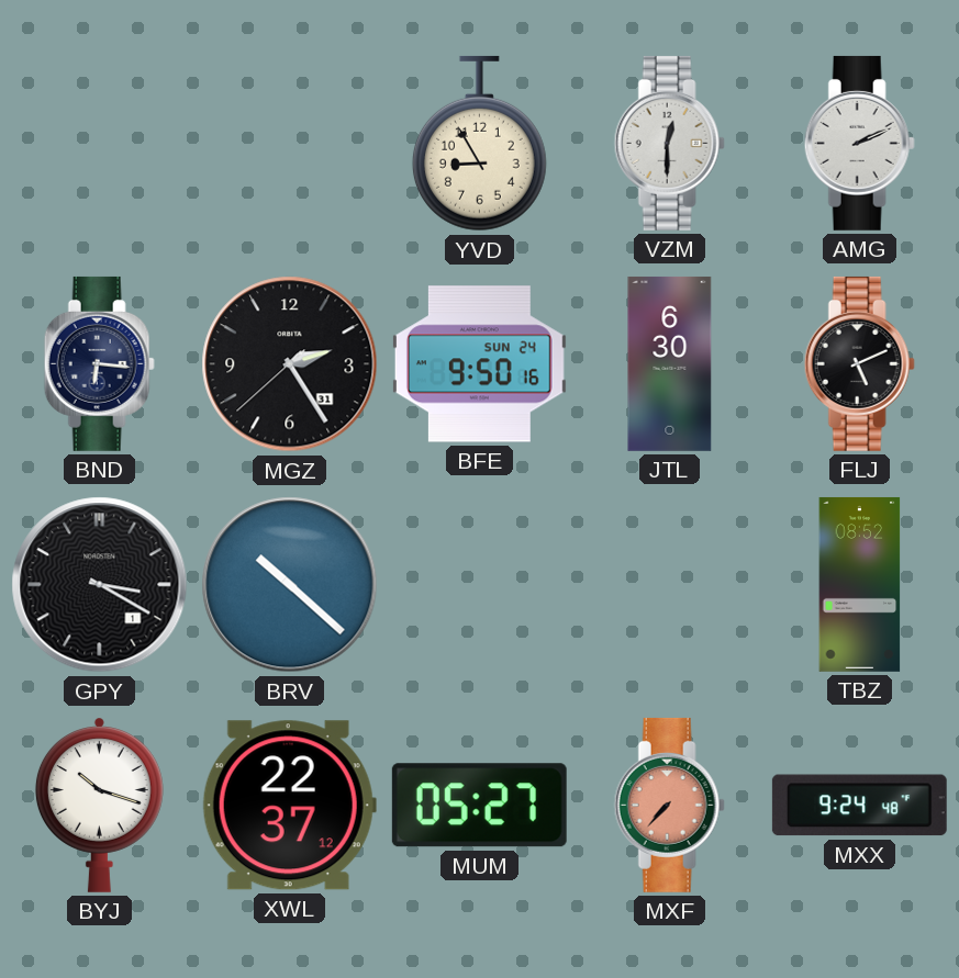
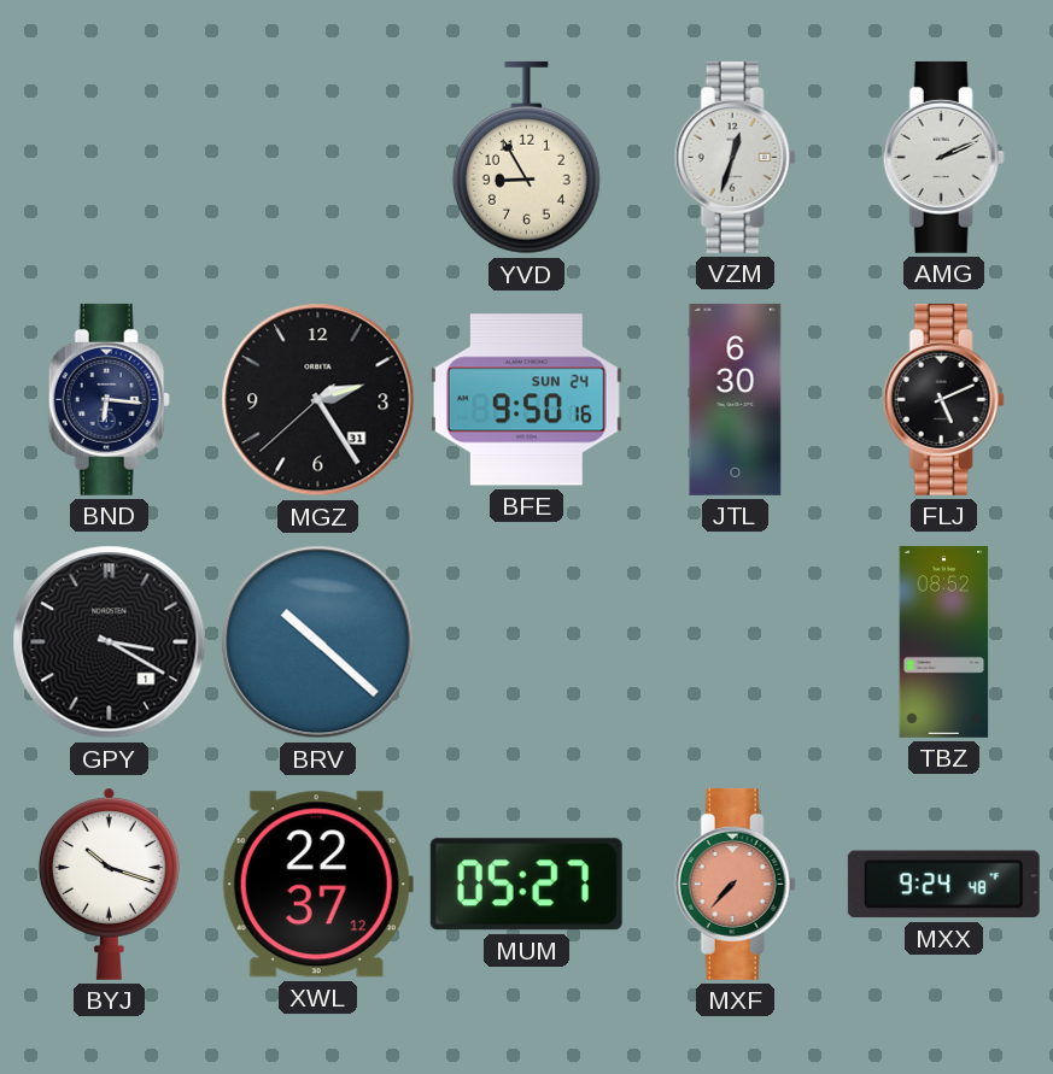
VZM: 12:30 -> 12:33
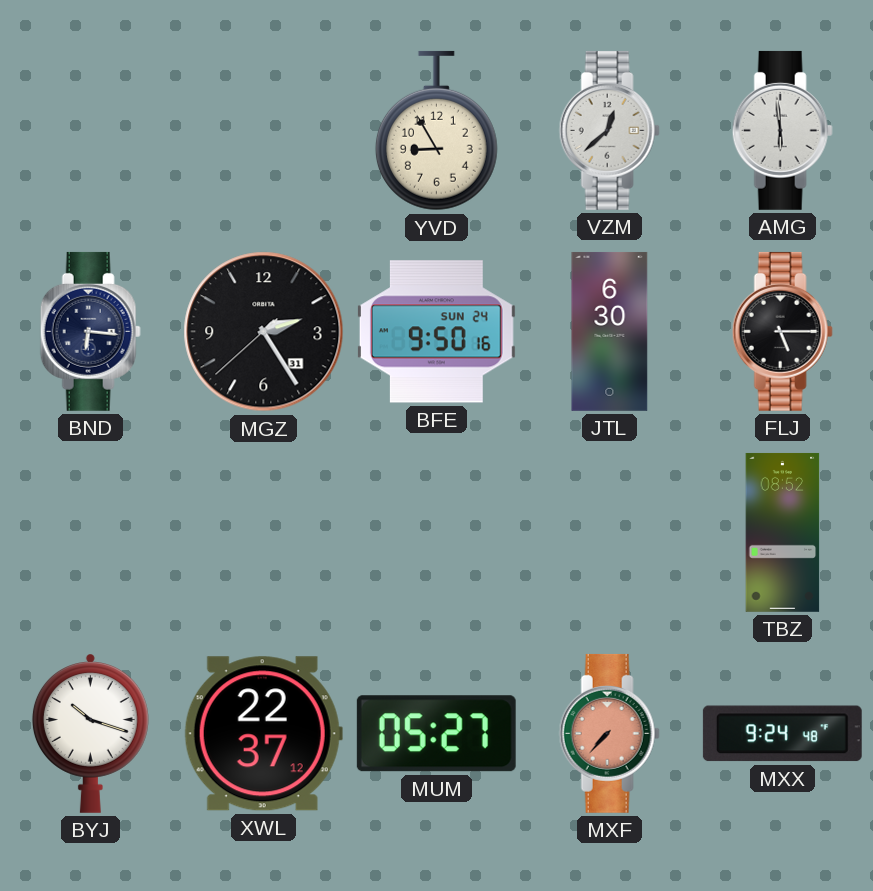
VZM: 12:33 -> 12:38
AMG: 2:11 -> 5:59
FLJ: 5:11 -> 5:15
GPY: 3:20 -> none
BRV: 10:22 -> none
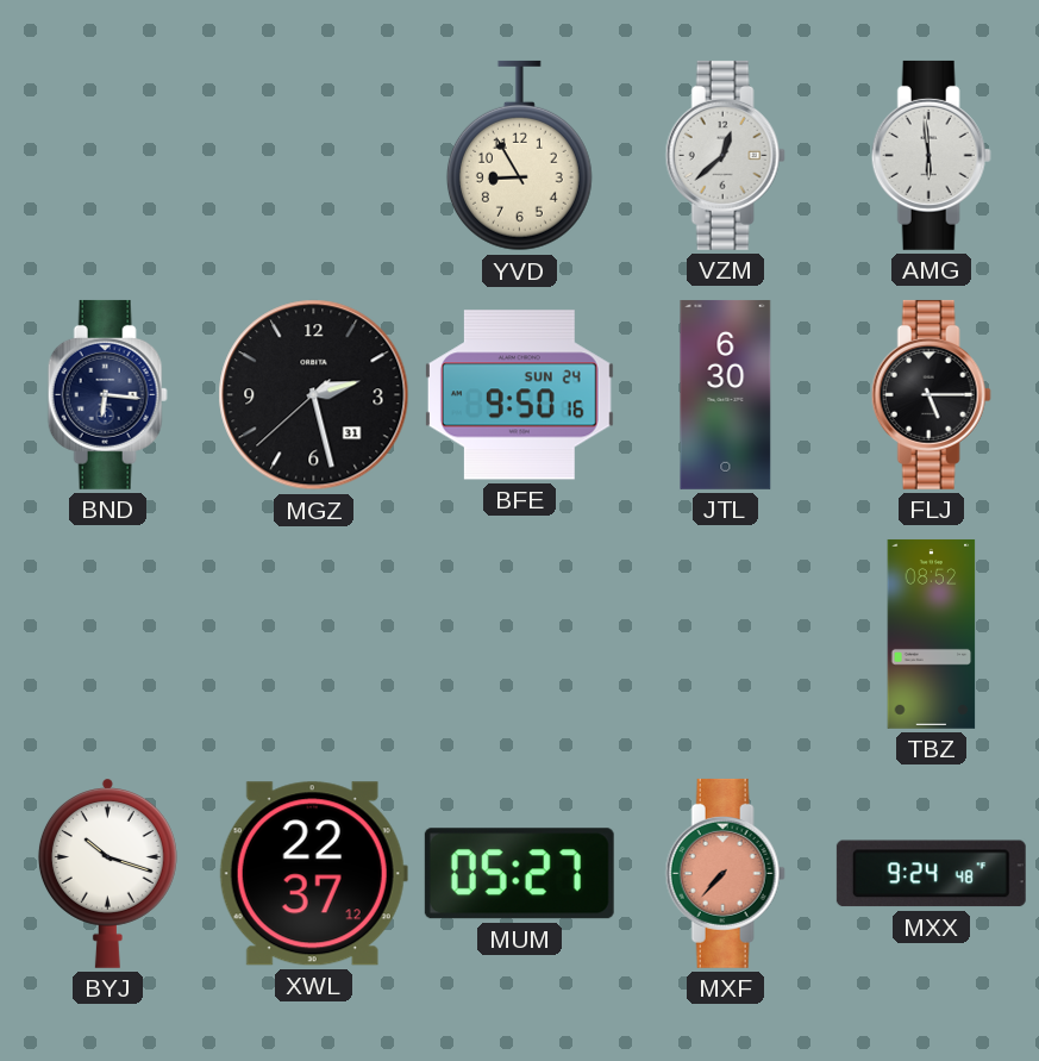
MGZ: 2:24 -> 2:27
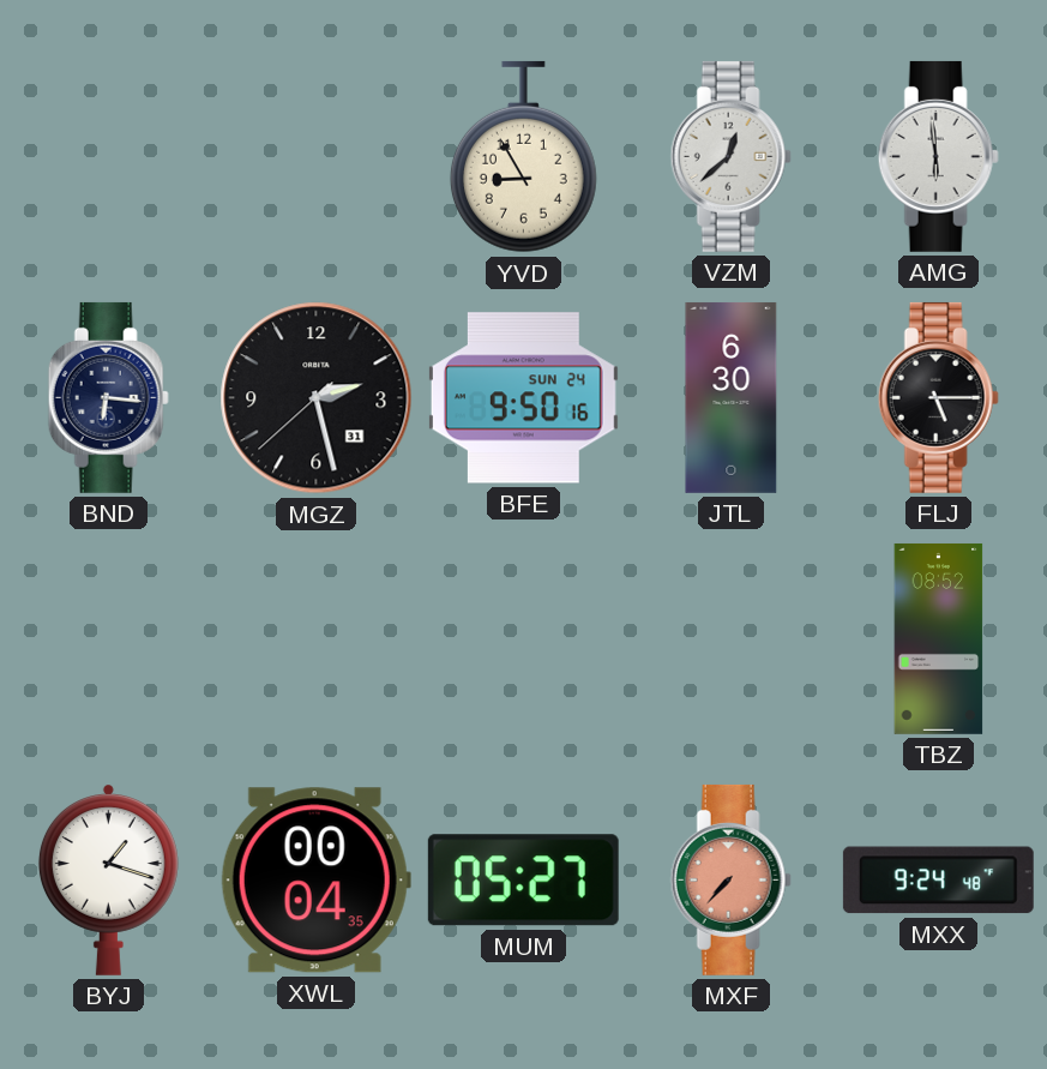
BYJ: 10:18 -> 1:18
XWL: 22:37 -> 00:04
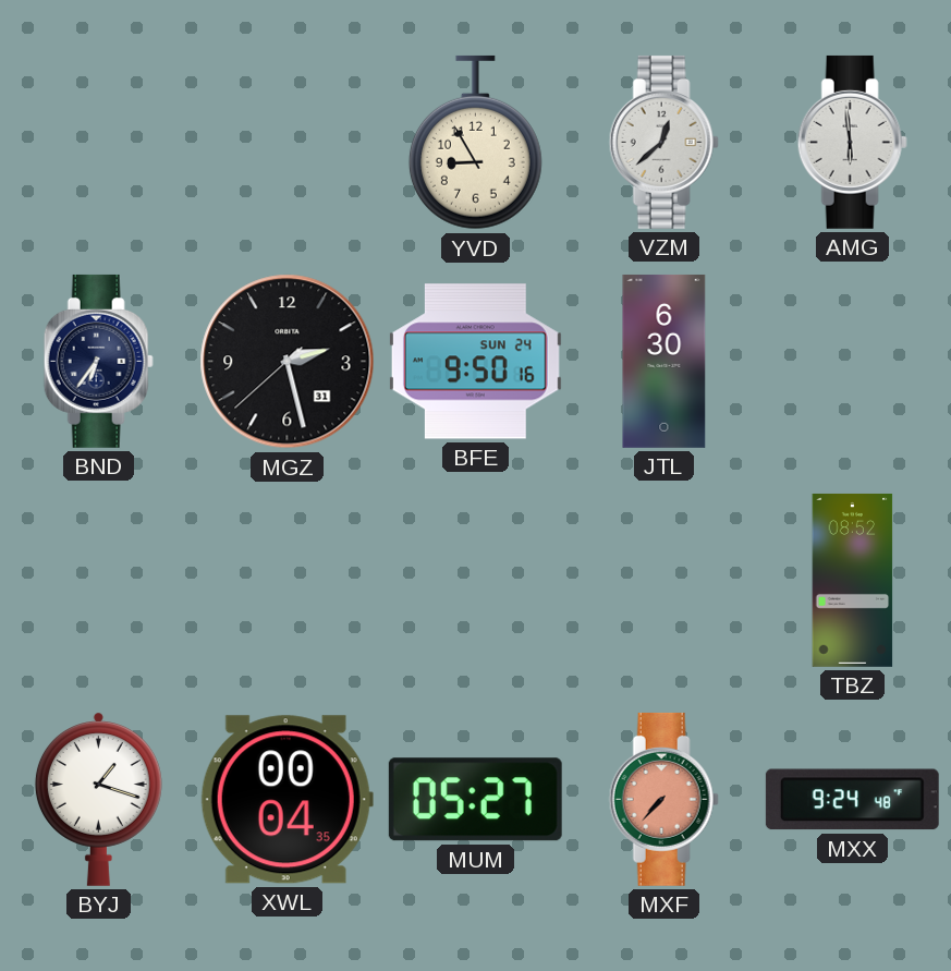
BND: 6:16 -> 6:36
FLJ: 5:15 -> none
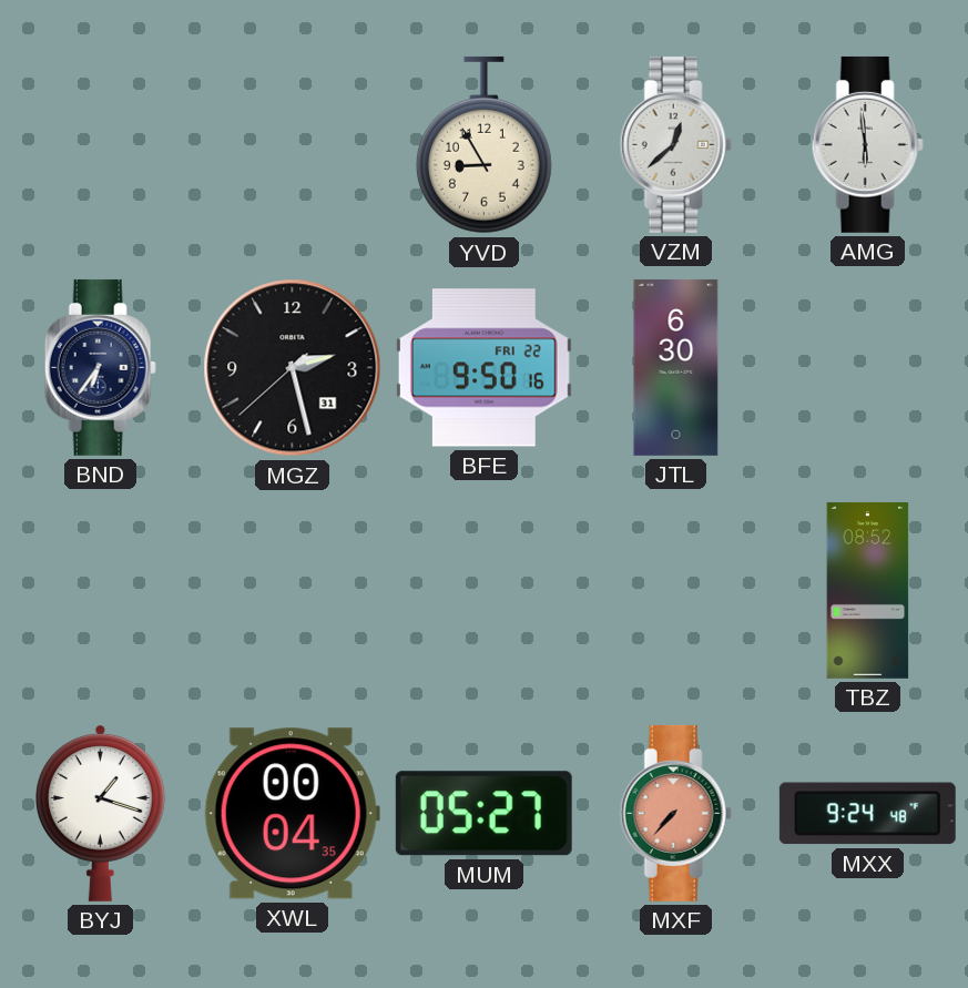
BFE date: SUN 24 -> FRI 22
